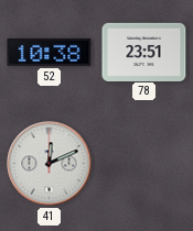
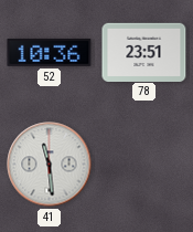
52: 10:38 -> 10:36
41: 12:11 -> 11:29
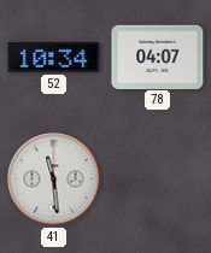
52: 10:36 -> 10:34
78: 23:51 -> 04:07
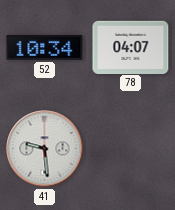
41: 11:29 -> 9:29
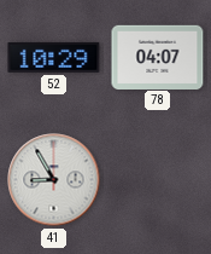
52: 10:34 -> 10:29
41: 9:29 -> 8:55
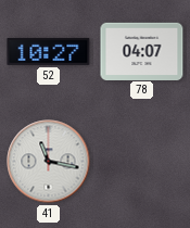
52: 10:29 -> 10:27
41: 8:55 -> 11:17
